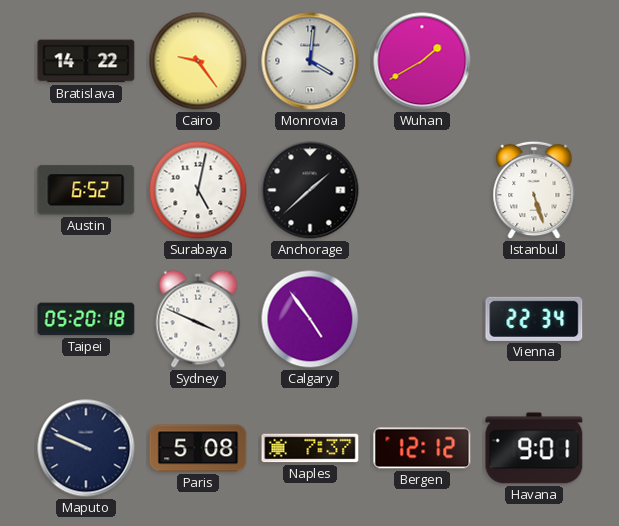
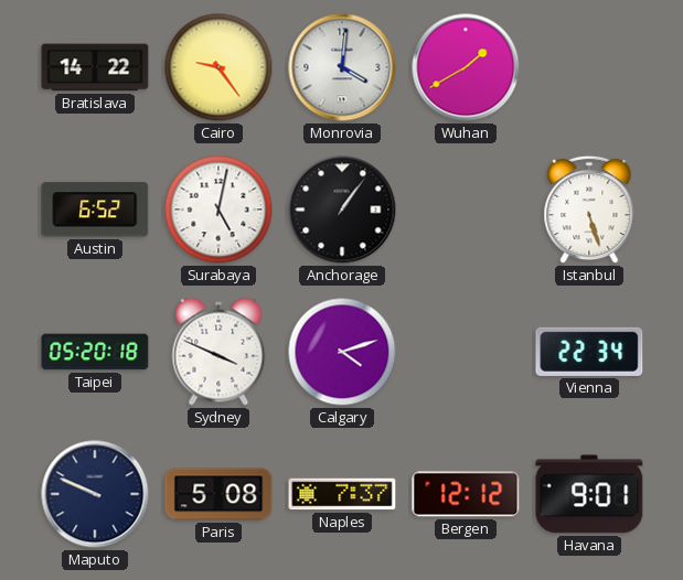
Anchorage: 1:38 -> 1:06
Calgary: 4:54 -> 4:12
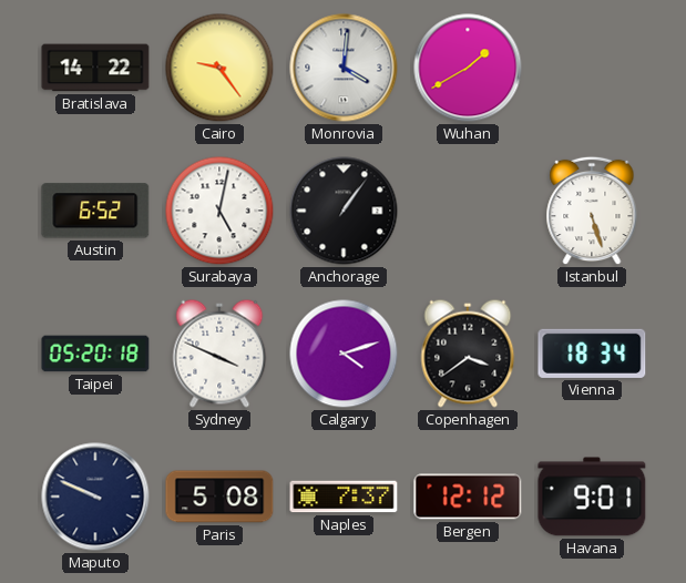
Copenhagen: none -> 3:39
Vienna: 22:34 -> 18:34
